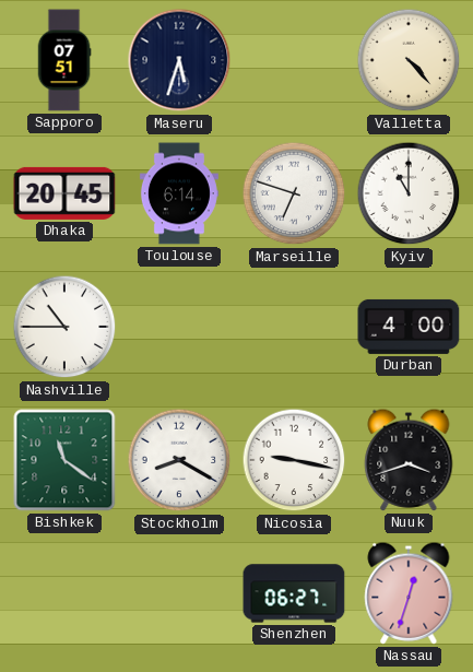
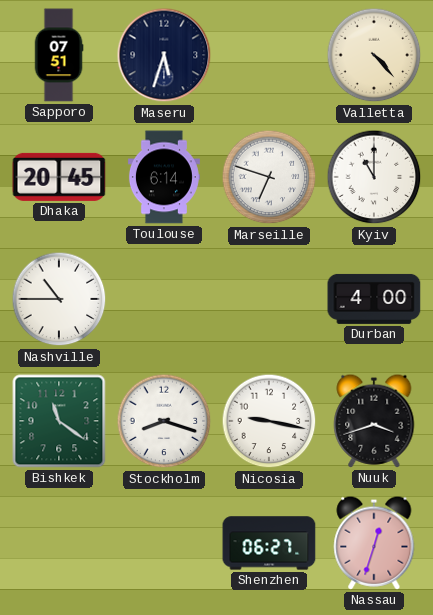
Stockholm: 8:20 -> 8:18
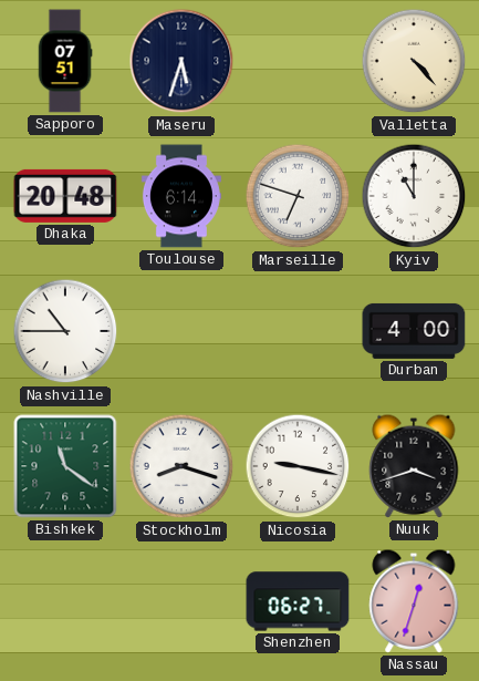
Dhaka: 20:45 -> 20:48
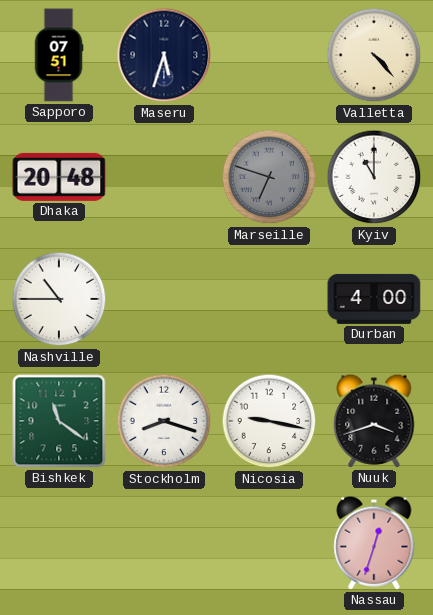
Toulouse: 6:14 -> none
Marseille dial: white -> grey
Shenzhen: 06:27 -> none
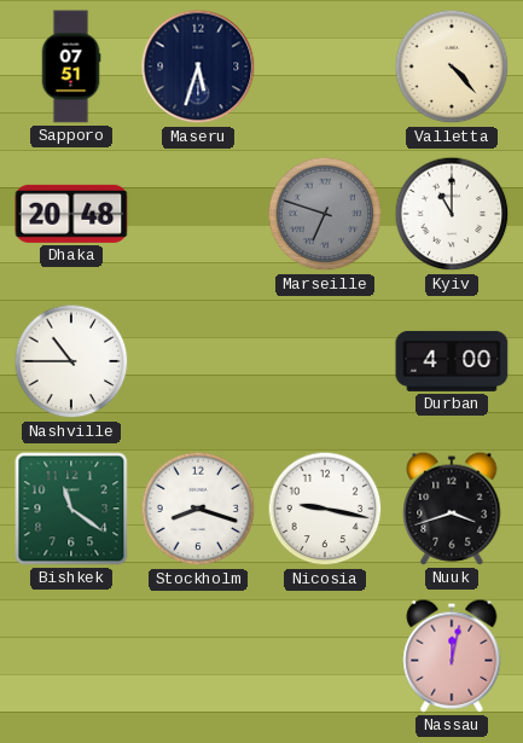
Nassau: 12:33 -> 12:02
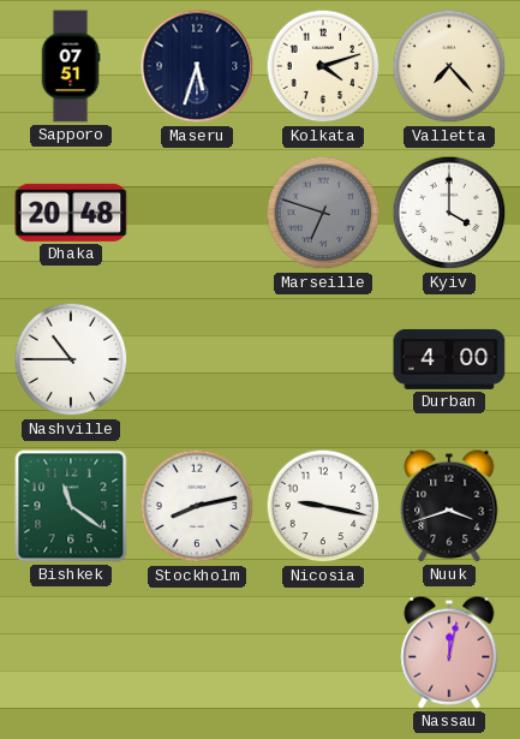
Kolkata: none -> 4:12
Valletta: 4:23 -> 7:23
Kyiv: 11:00 -> 4:00
Stockholm: 8:18 -> 8:13
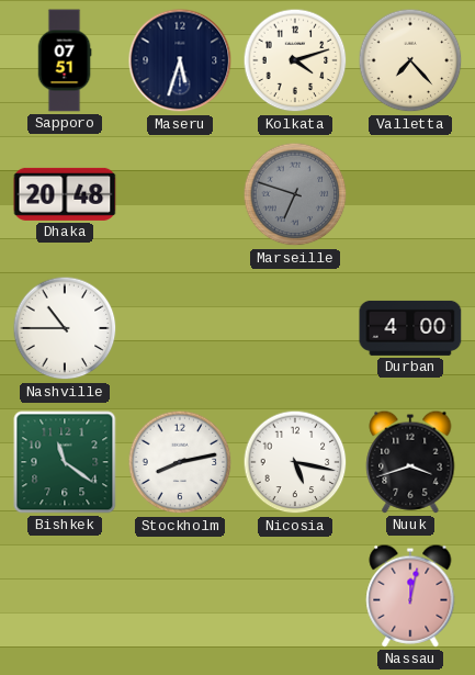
Kyiv: 4:00 -> none
Nicosia: 9:17 -> 5:17
